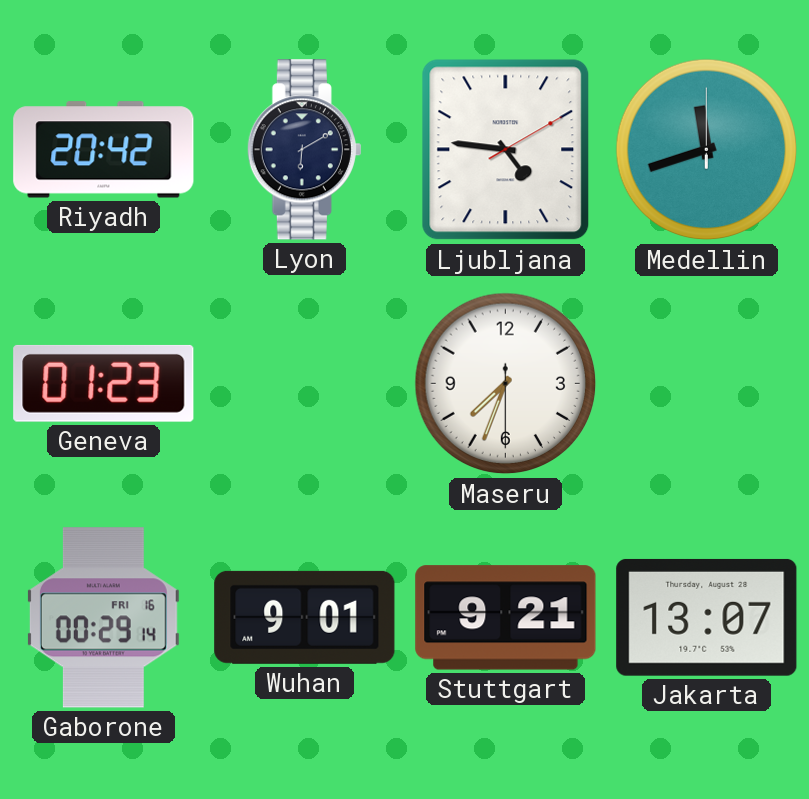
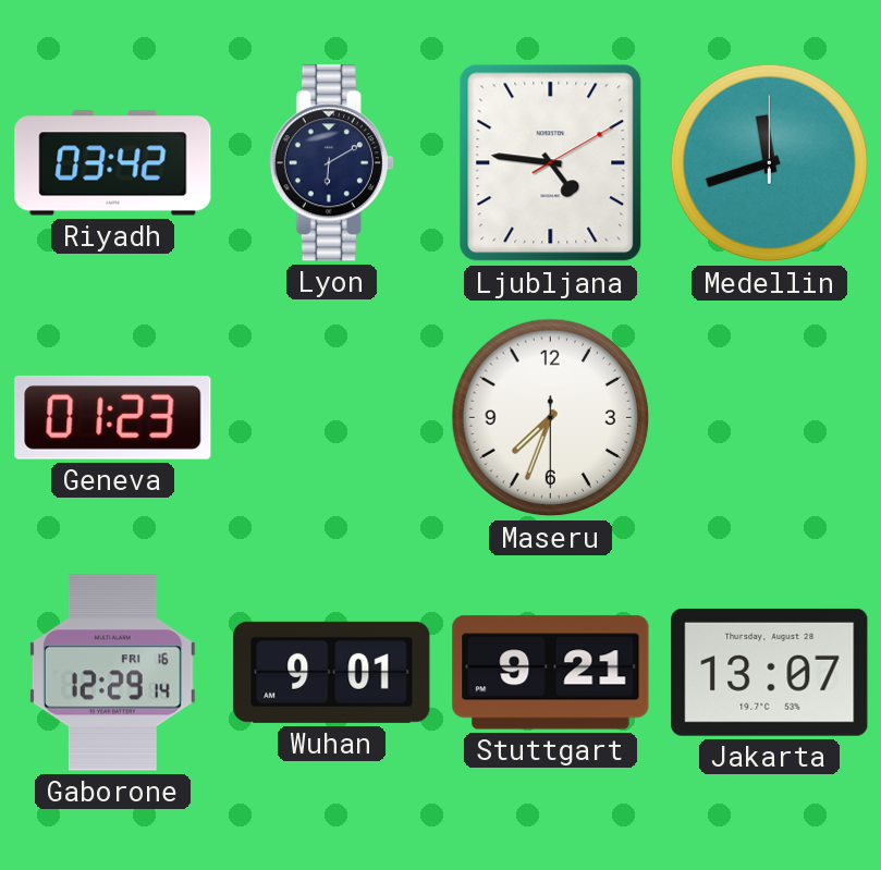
Riyadh: 20:42 -> 03:42
Gaborone: 00:29 -> 12:29
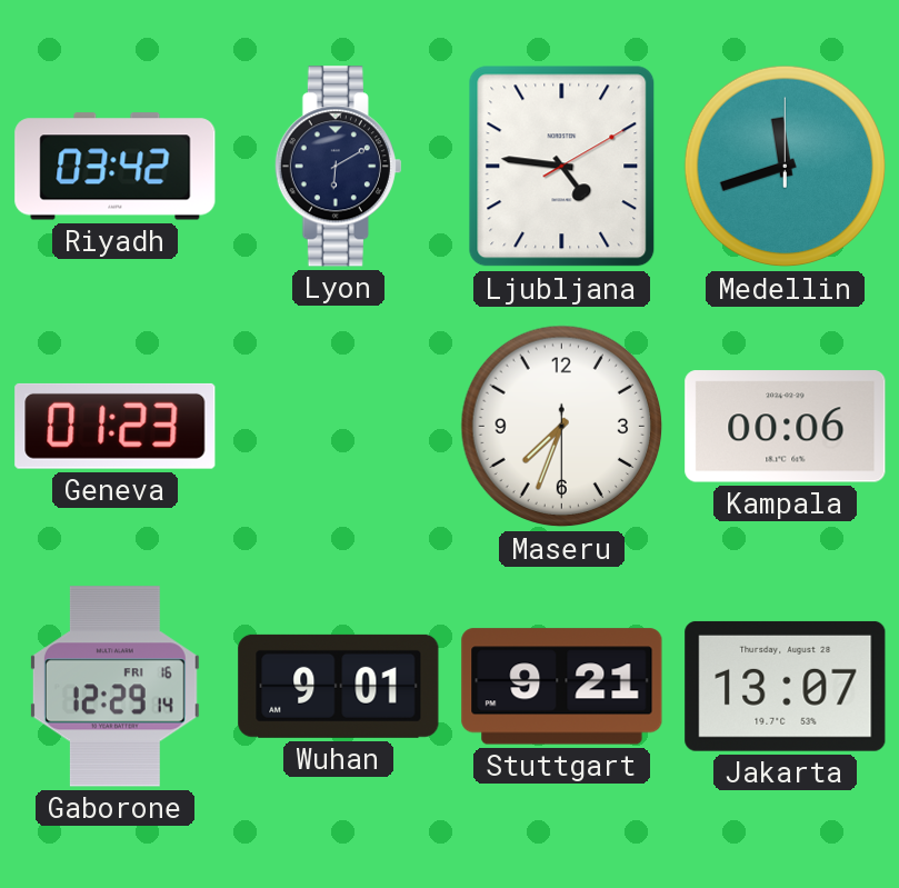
Kampala: none -> 00:06
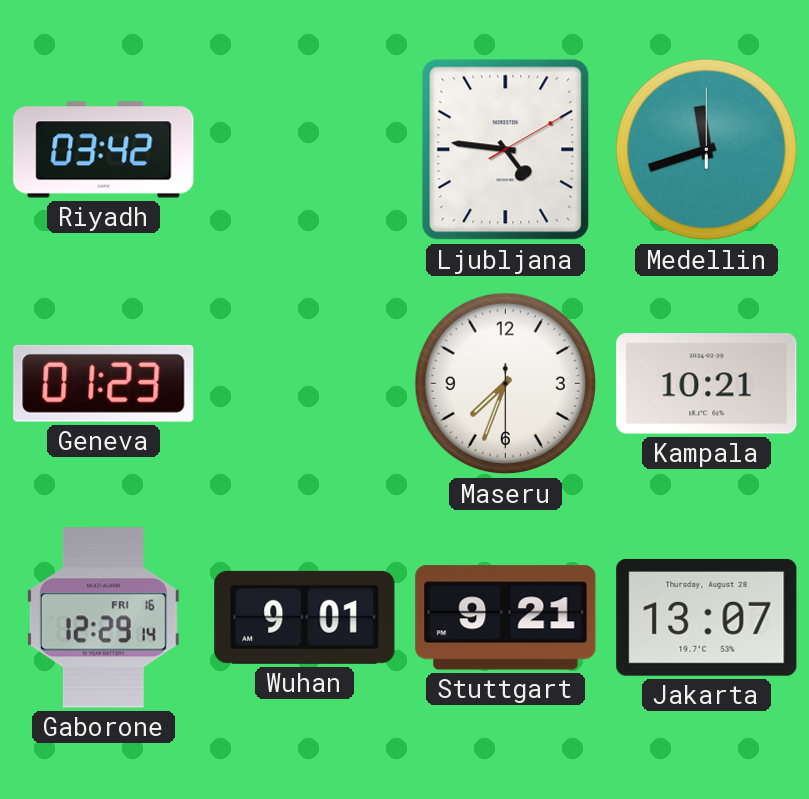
Lyon: 6:10 -> none
Kampala: 00:06 -> 10:21
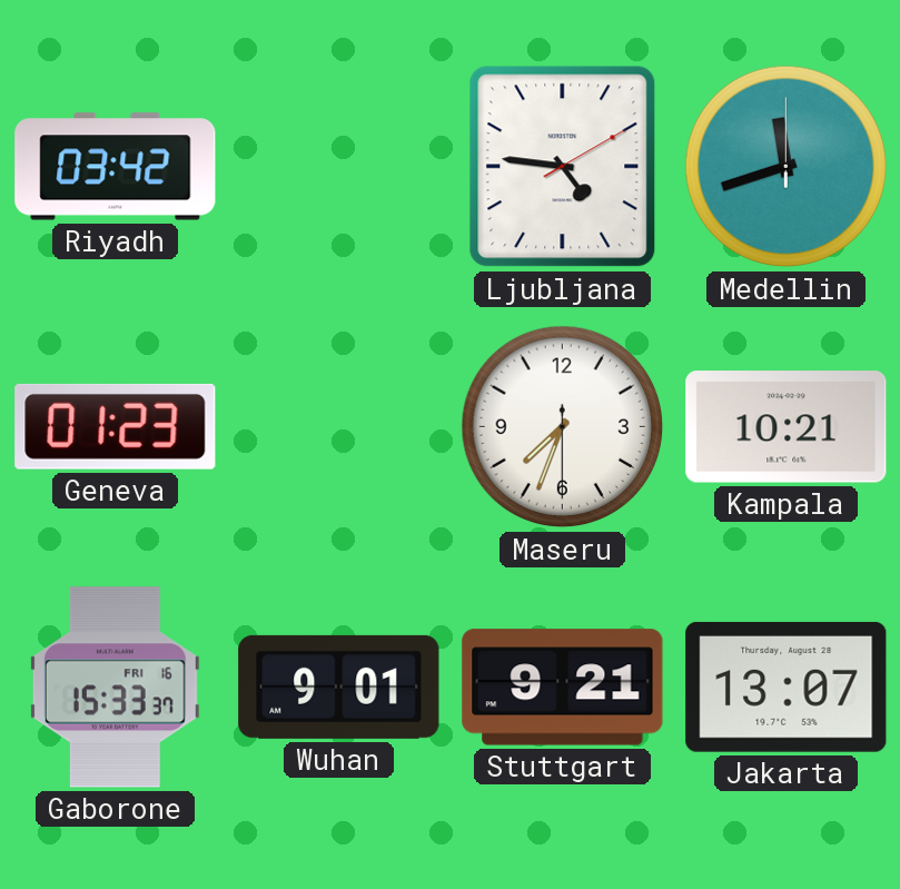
Gaborone: 12:29 -> 15:33
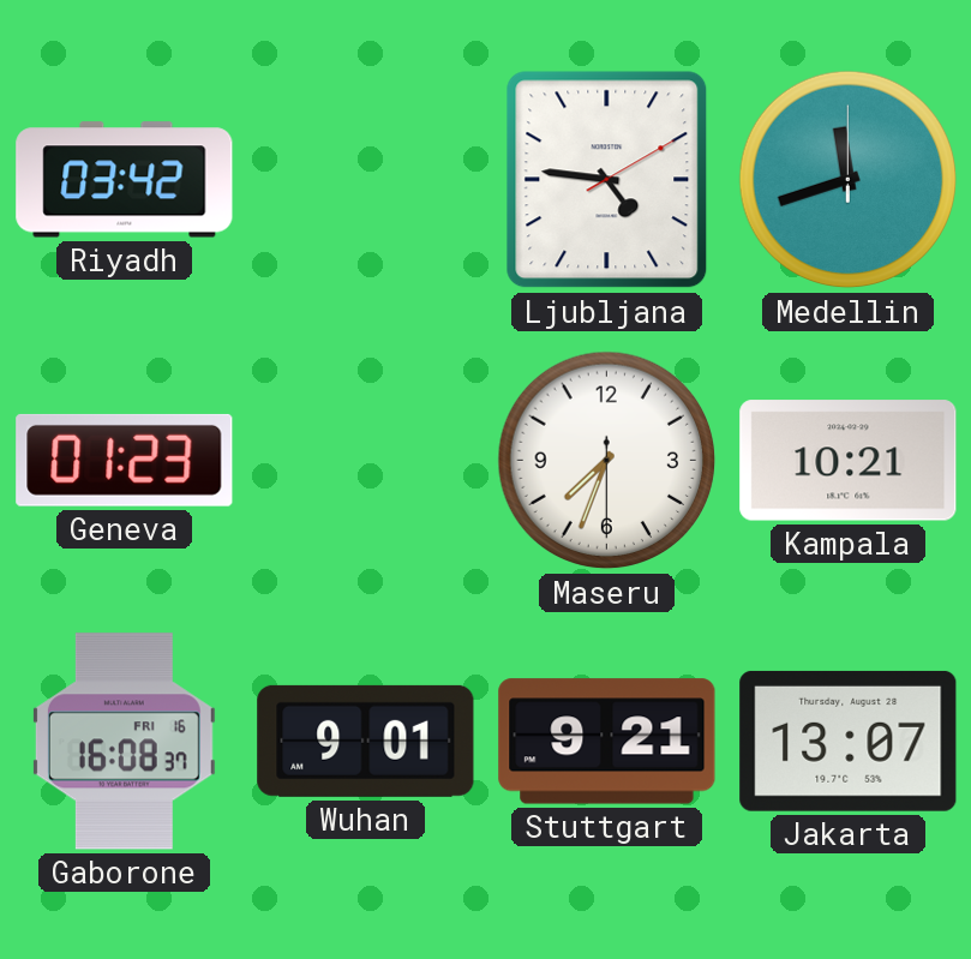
Gaborone: 15:33 -> 16:08
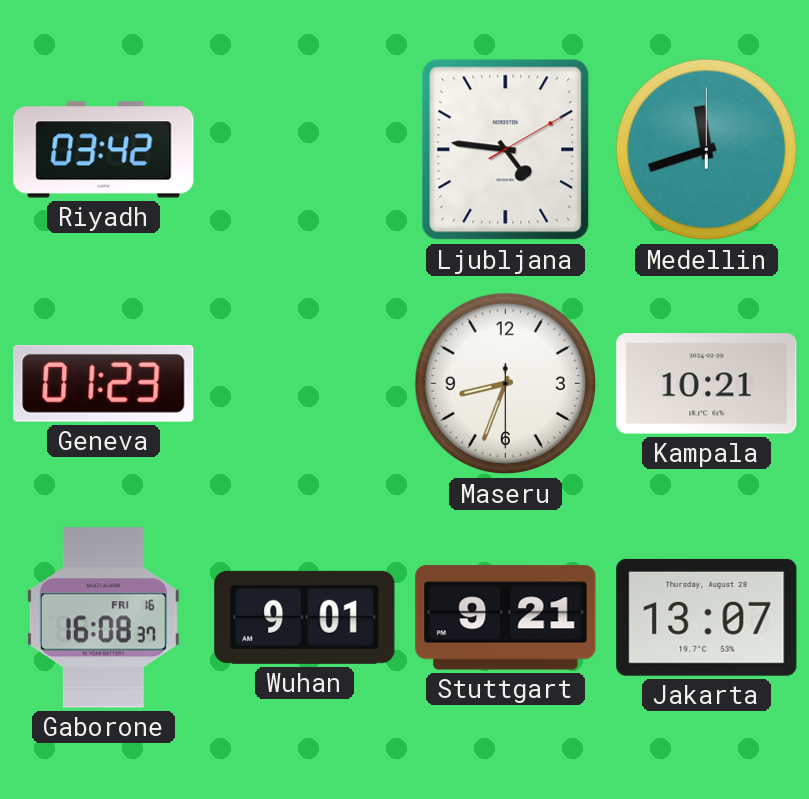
Maseru: 7:33 -> 8:33
